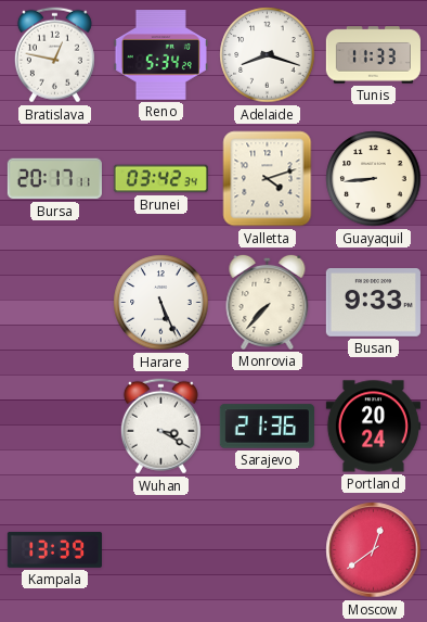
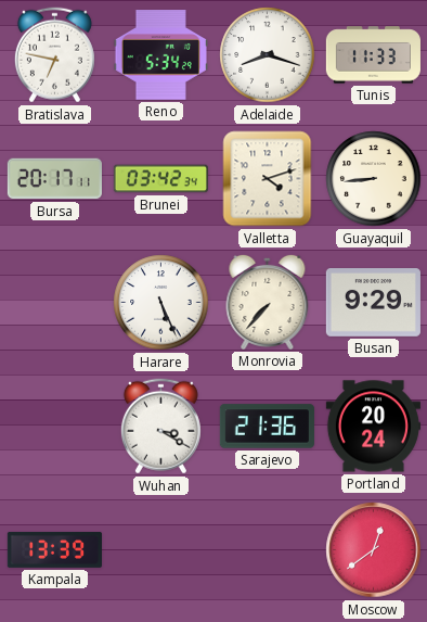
Bratislava: 12:47 -> 6:47
Busan: 9:33 -> 9:29
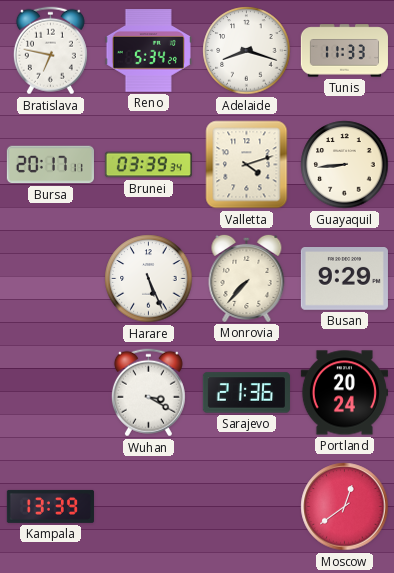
Brunei: 03:42 -> 03:39
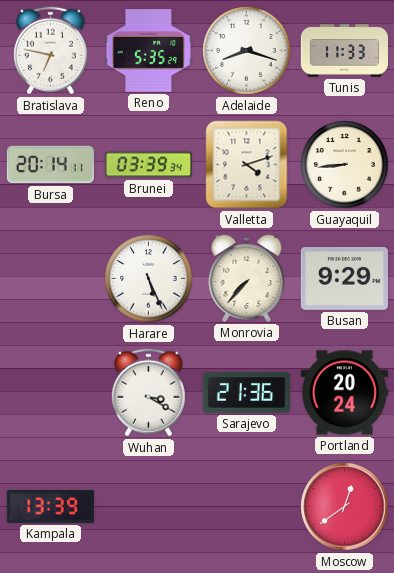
Reno: 5:34 -> 5:35
Bursa: 20:17 -> 20:14
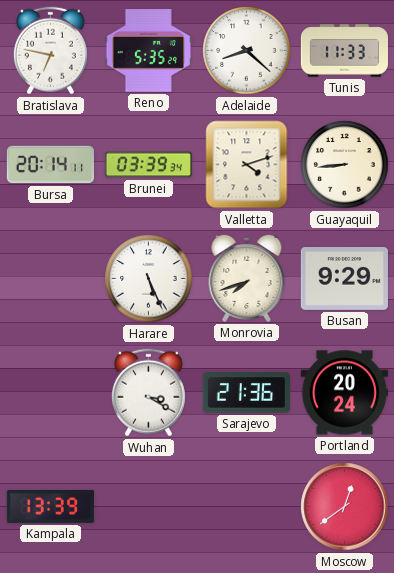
Adelaide: 8:18 -> 8:22
Monrovia: 7:37 -> 7:42
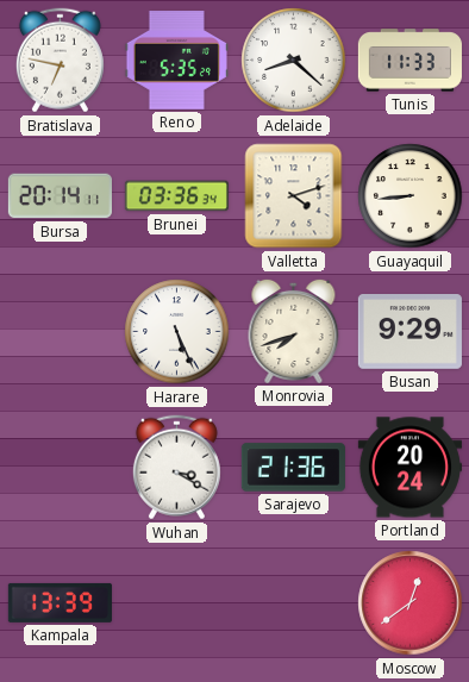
Brunei: 03:39 -> 03:36
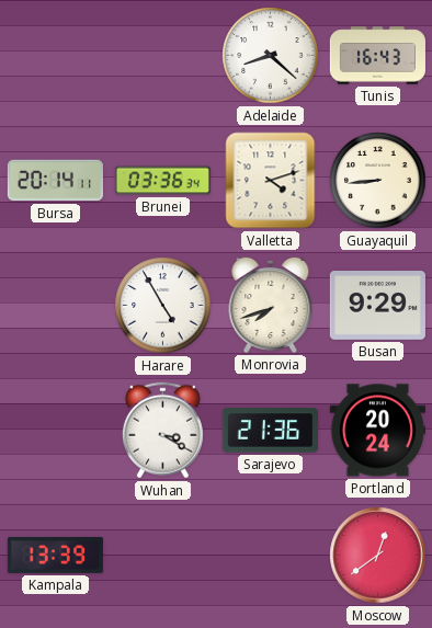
Bratislava: 6:47 -> none
Reno: 5:35 -> none
Tunis: 11:33 -> 16:43
Harare: 5:26 -> 4:55
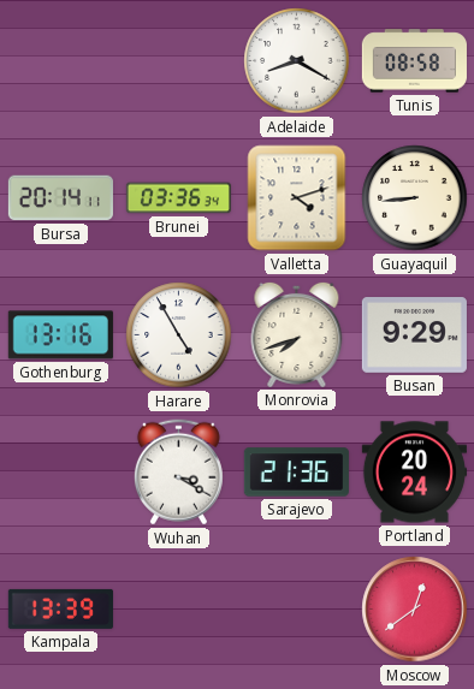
Adelaide: 8:22 -> 8:20
Tunis: 16:43 -> 08:58
Gothenburg: none -> 13:16
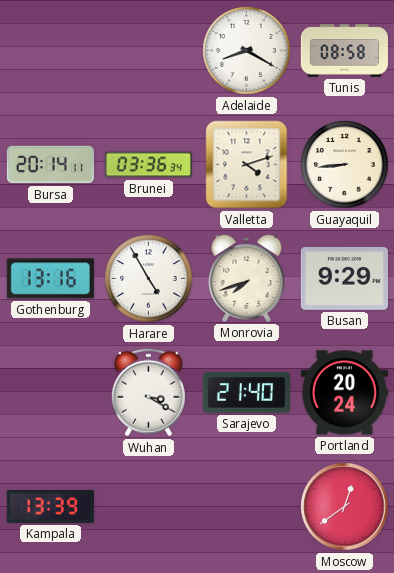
Sarajevo: 21:36 -> 21:40
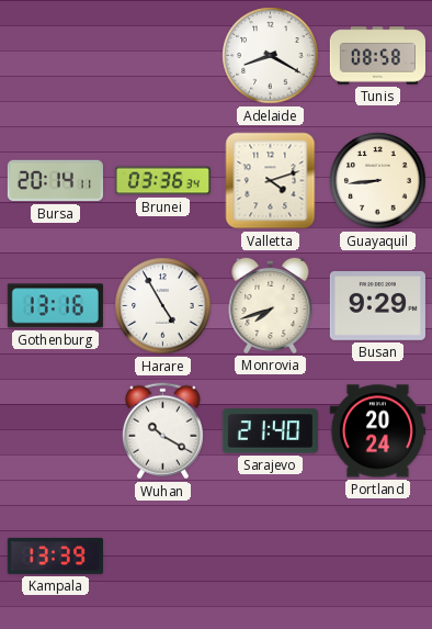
Wuhan: 3:20 -> 10:20
Moscow: 12:39 -> none
